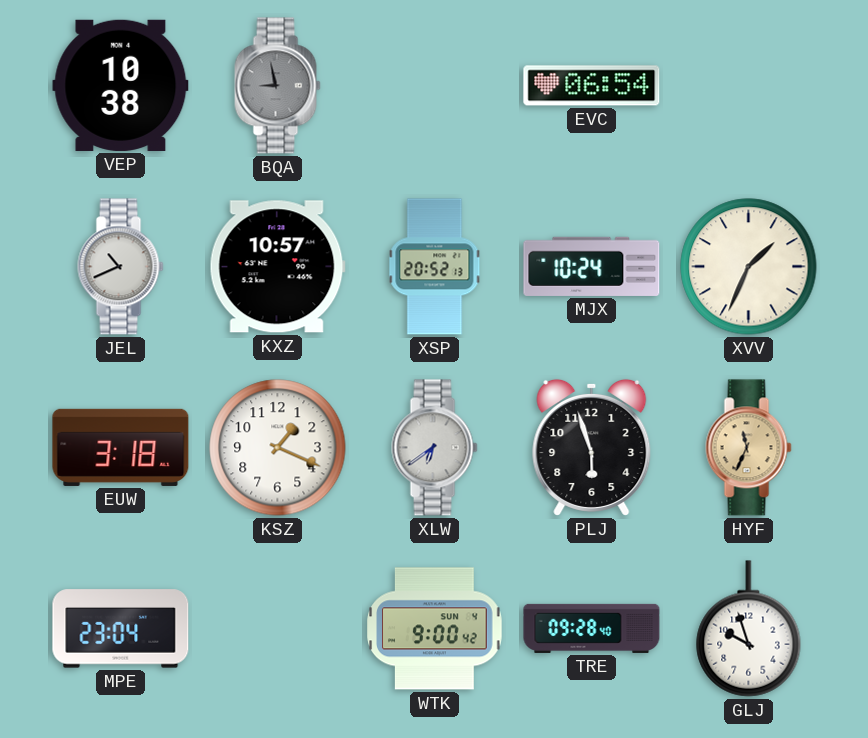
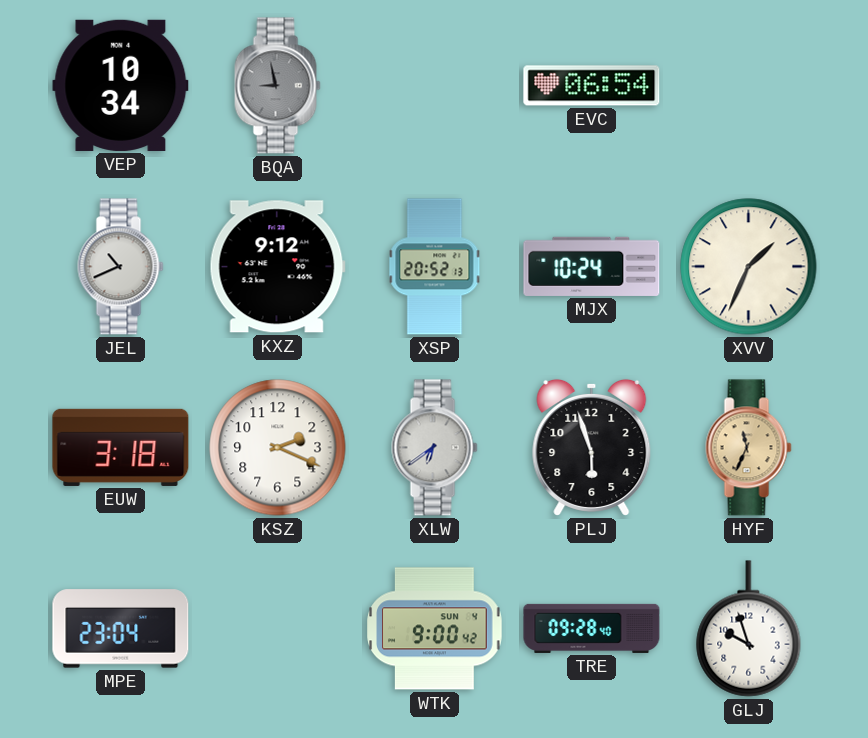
VEP: 10:38 -> 10:34
KXZ: 10:57 -> 9:12
KSZ: 1:19 -> 2:19
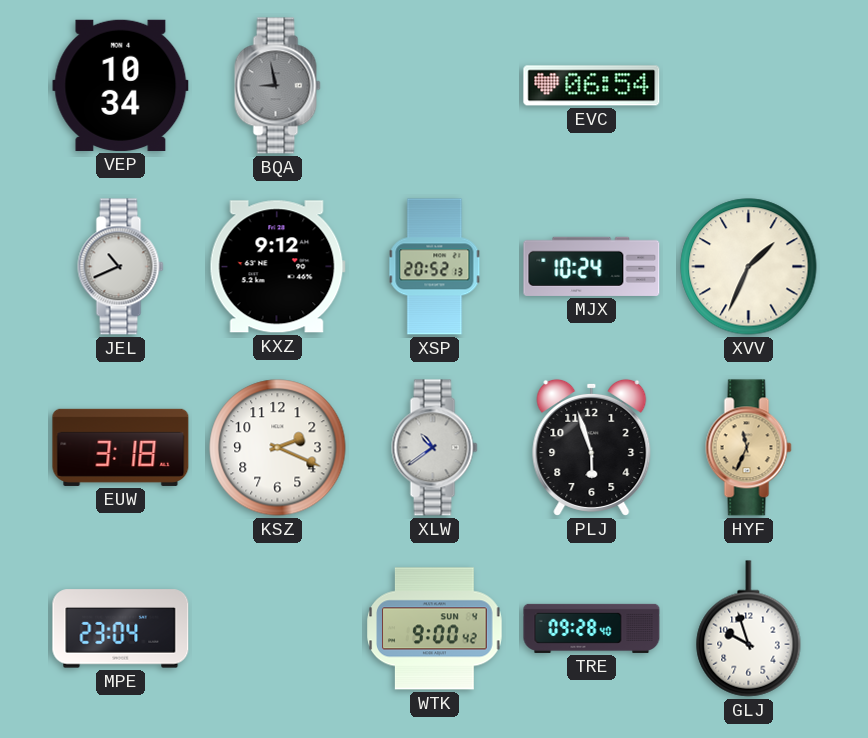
XLW: 6:39 -> 10:39
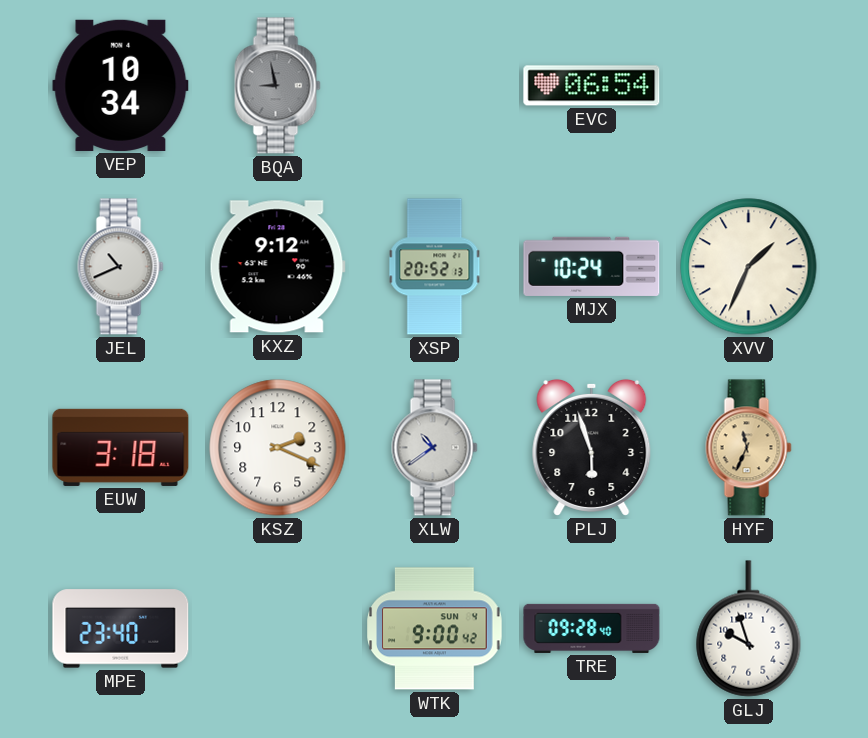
MPE: 23:04 -> 23:40
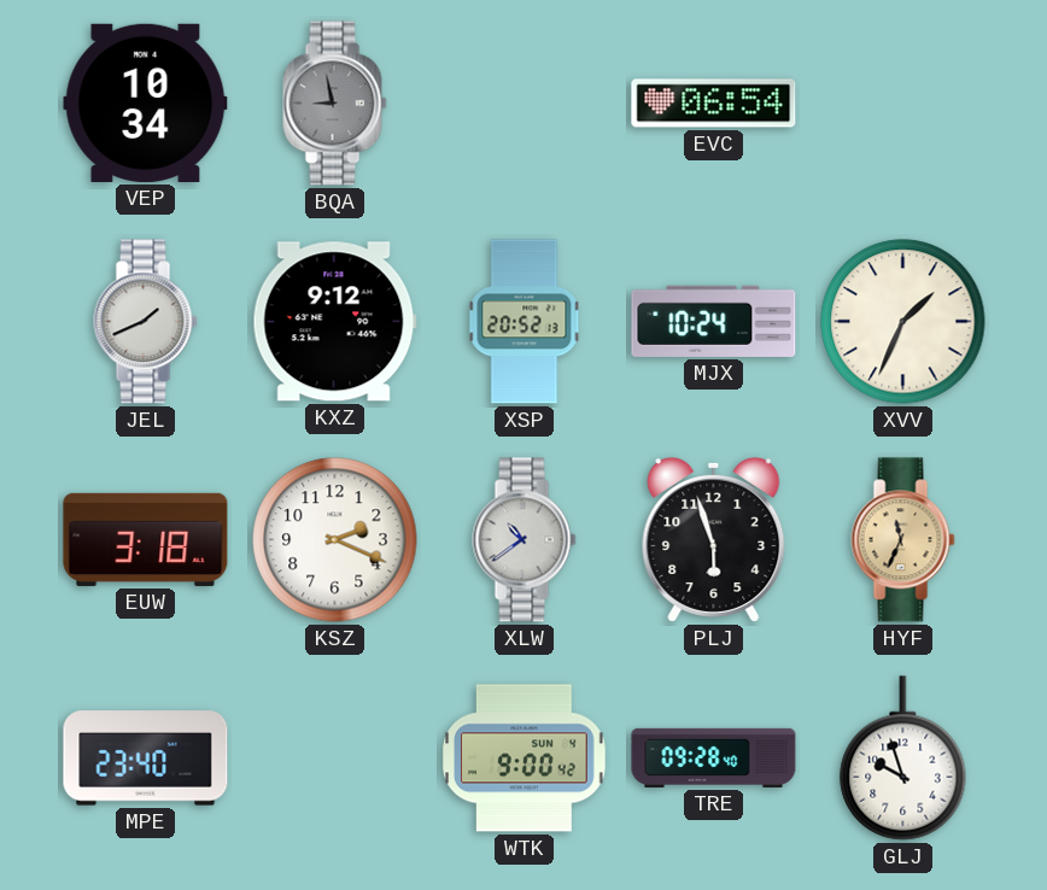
JEL: 10:41 -> 1:41
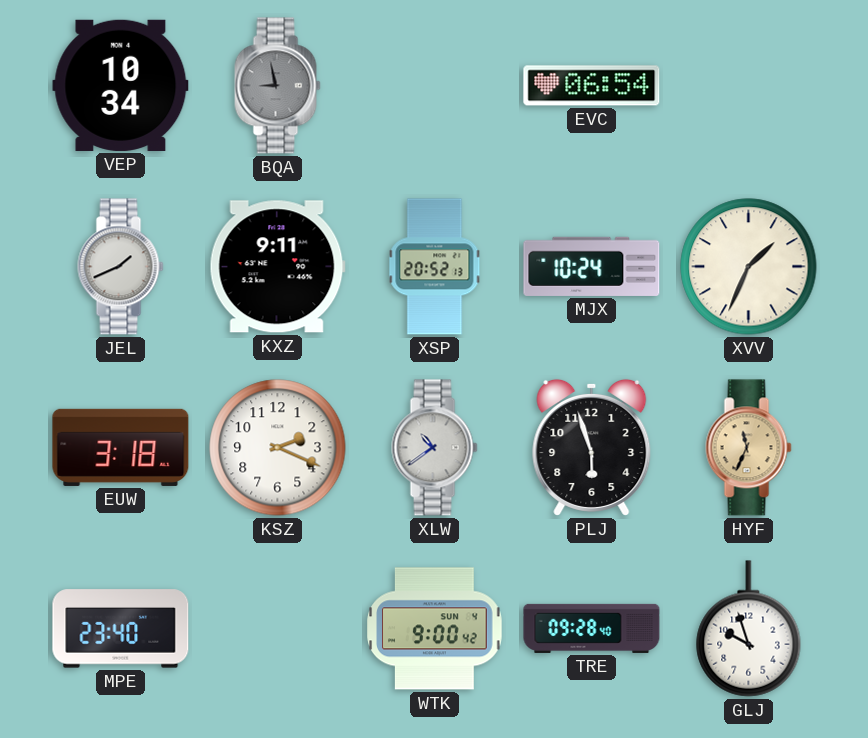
KXZ: 9:12 -> 9:11
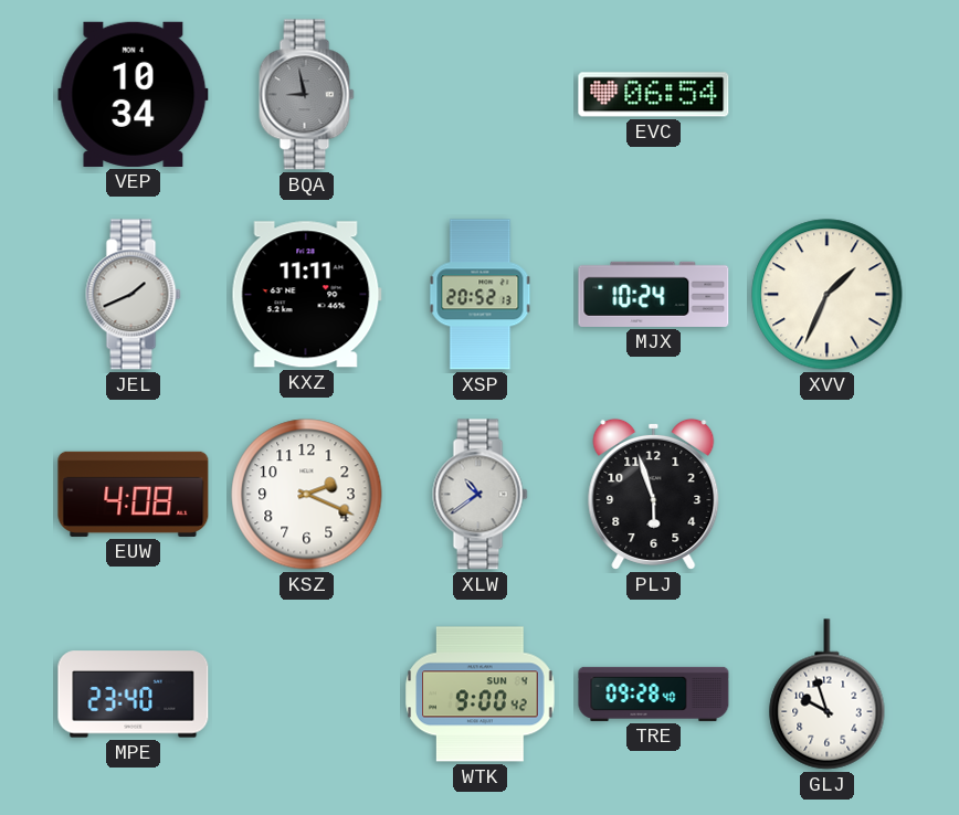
KXZ: 9:11 -> 11:11
EUW: 3:18 -> 4:08
HYF: 11:34 -> none
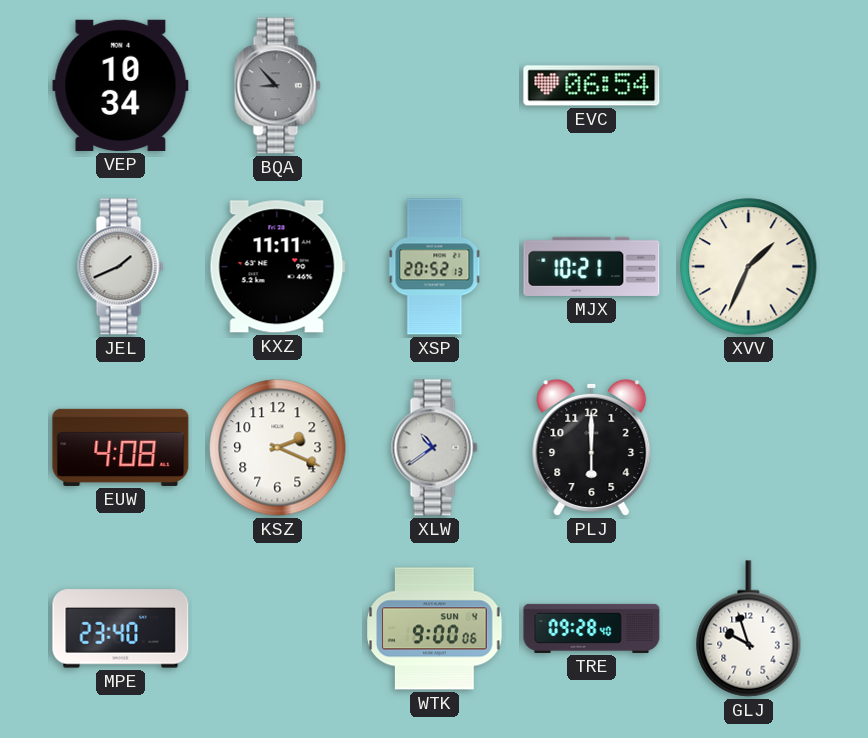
BQA: 8:58 -> 8:53
MJX: 10:24 -> 10:21
PLJ: 5:57 -> 6:00
WTK: 9:00:42 -> 9:00:06
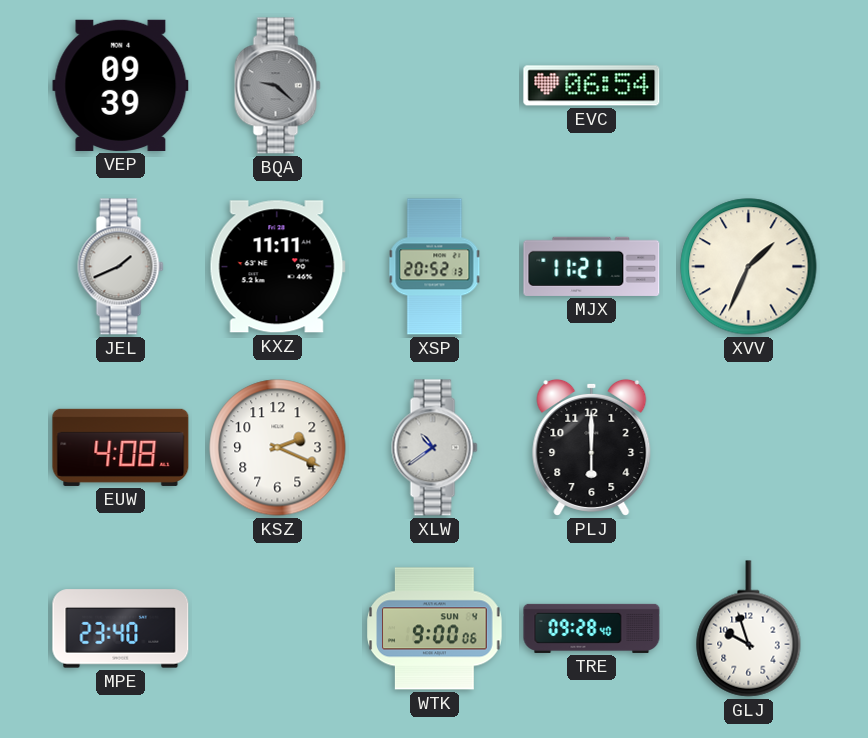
VEP: 10:34 -> 09:39
BQA: 8:53 -> 9:22
MJX: 10:21 -> 11:21
